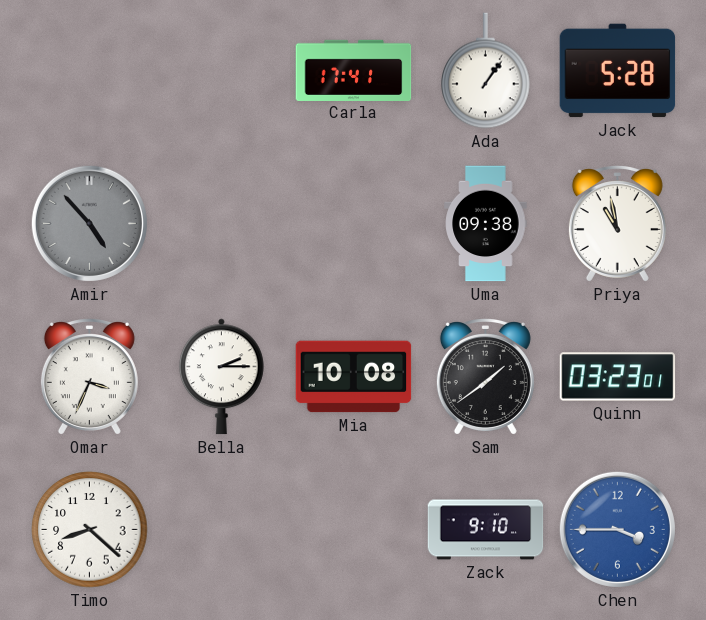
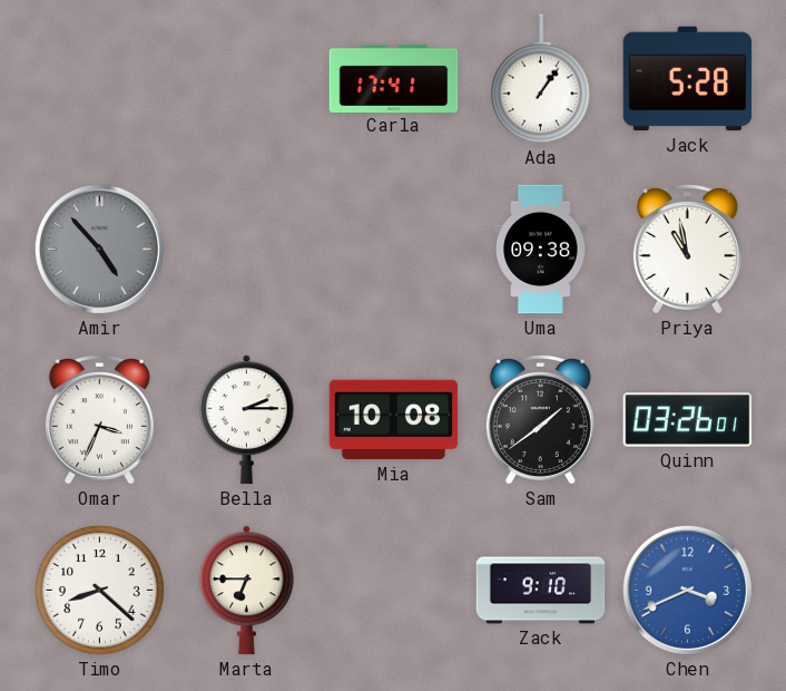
Quinn: 03:23 -> 03:26
Marta: none -> 6:45
Chen: 3:45 -> 3:41
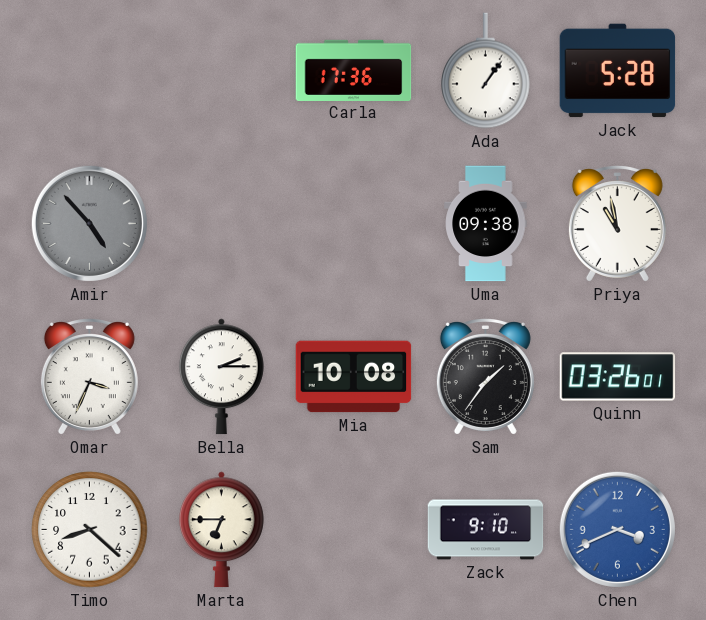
Carla: 17:41 -> 17:36
Sam: 1:39 -> 1:36
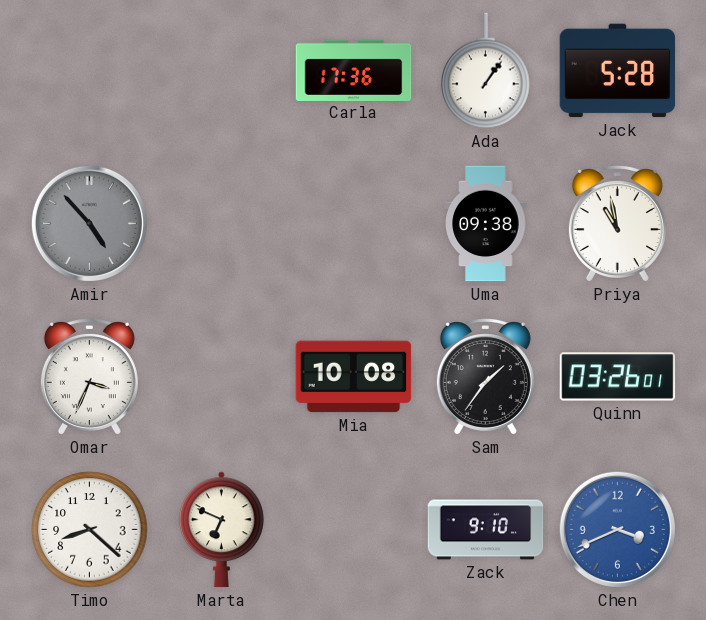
Bella: 2:15 -> none
Marta: 6:45 -> 6:49
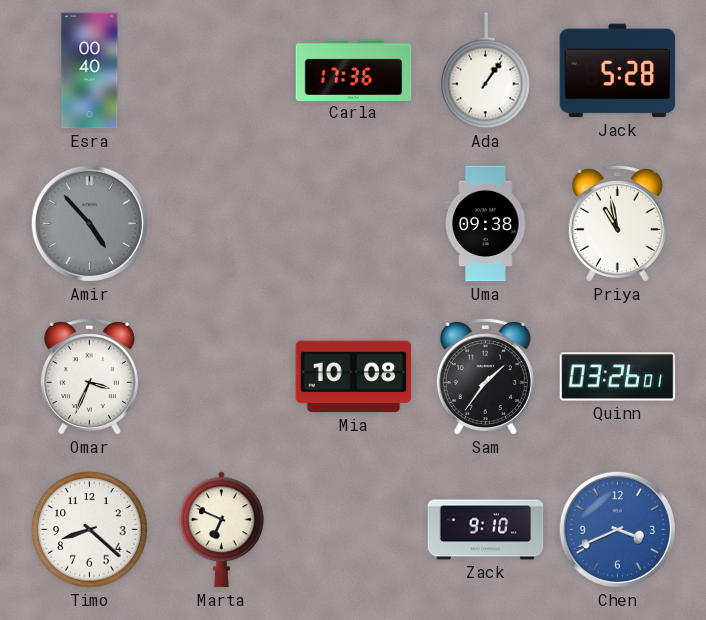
Esra: none -> 00:40
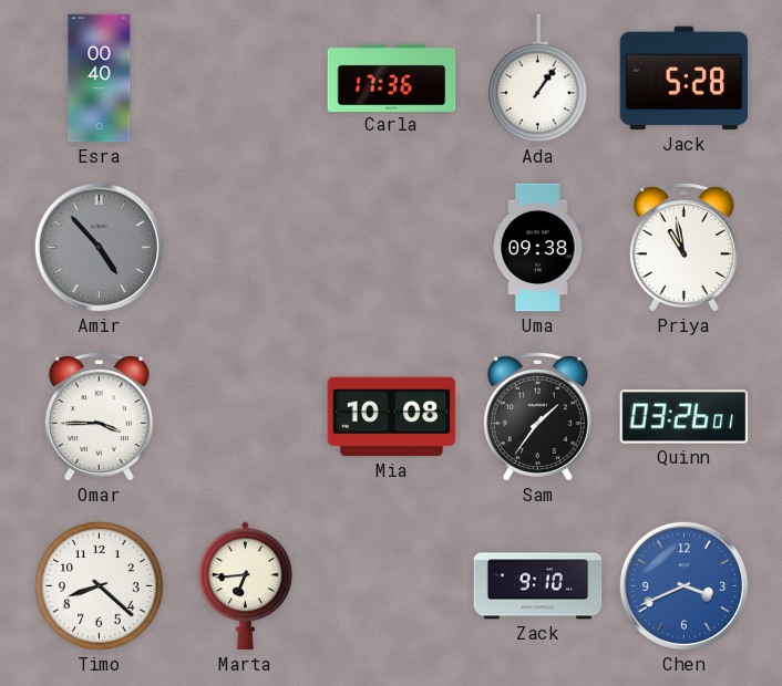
Omar: 3:34 -> 3:45
Marta: 6:49 -> 6:44
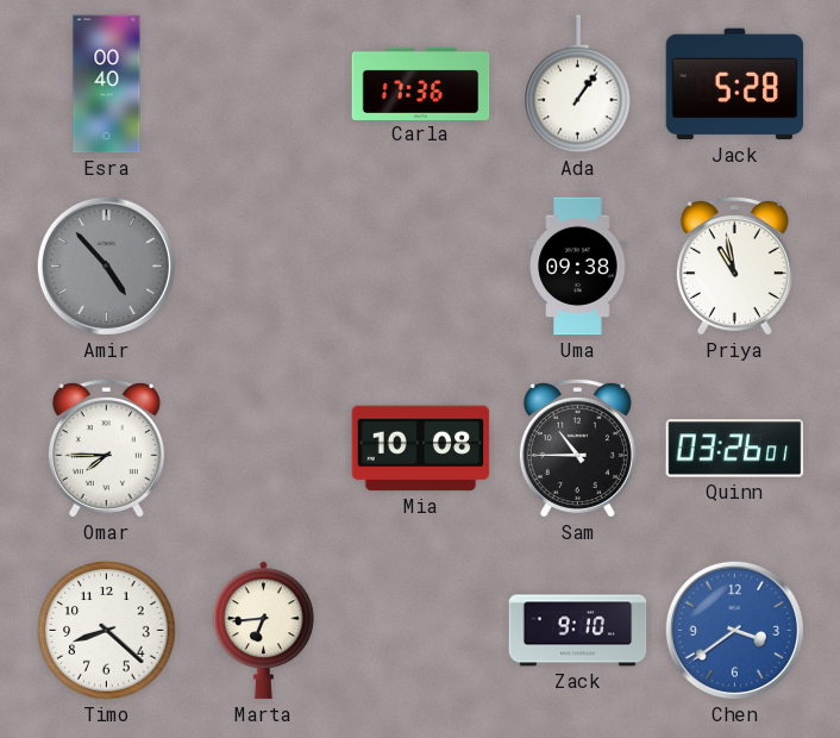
Omar: 3:45 -> 7:45
Sam: 1:36 -> 10:45
Chen: 3:41 -> 3:39
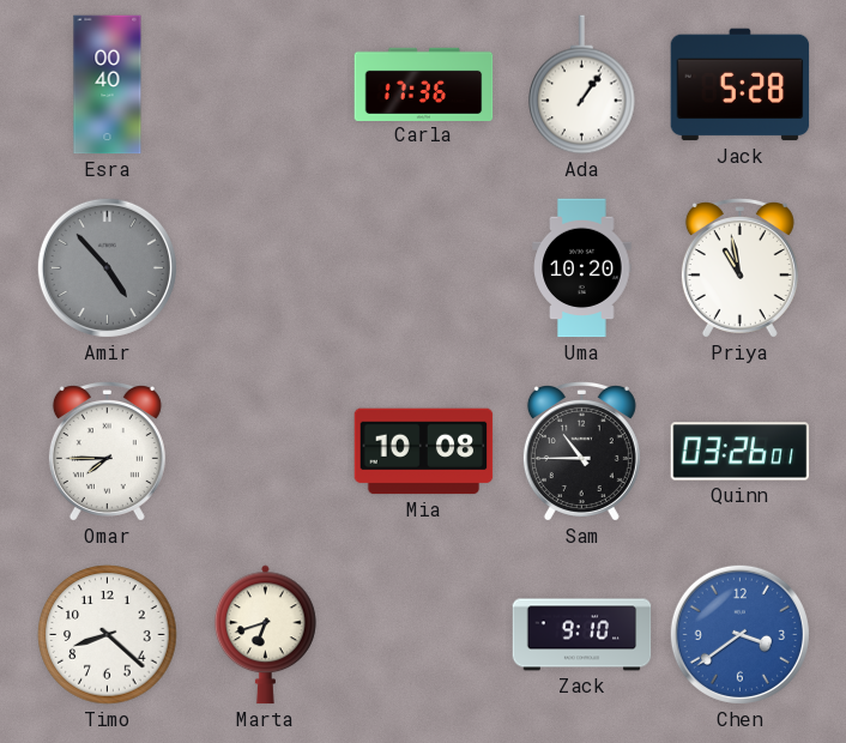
Uma: 09:38 -> 10:20
Marta: 6:44 -> 6:42
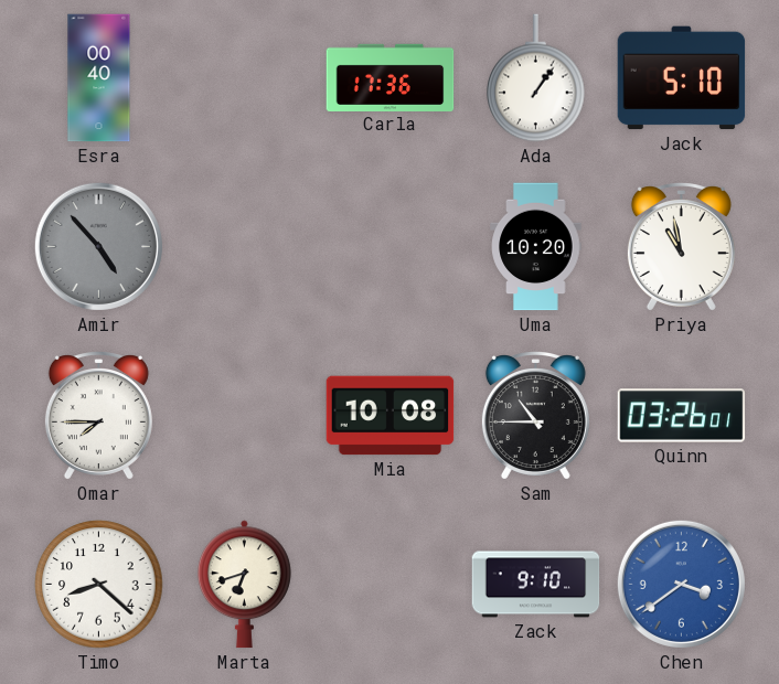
Jack: 5:28 -> 5:10
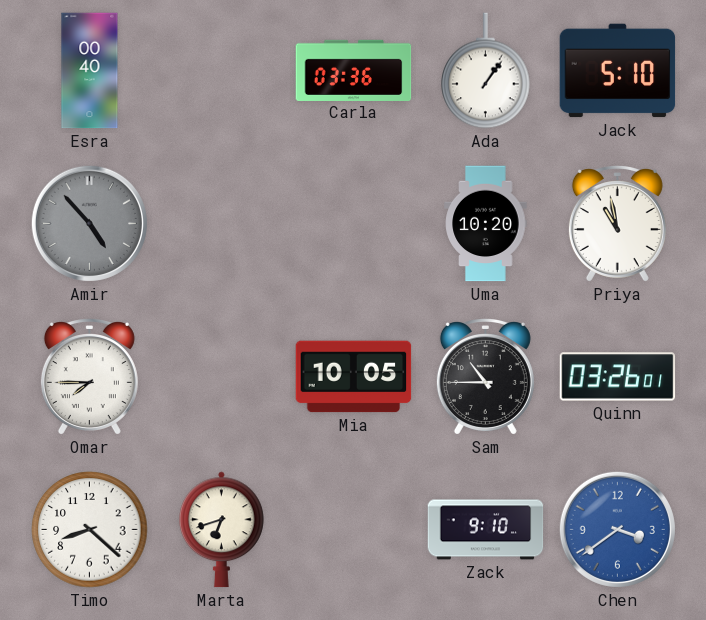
Carla: 17:36 -> 03:36
Mia: 10:08 -> 10:05
